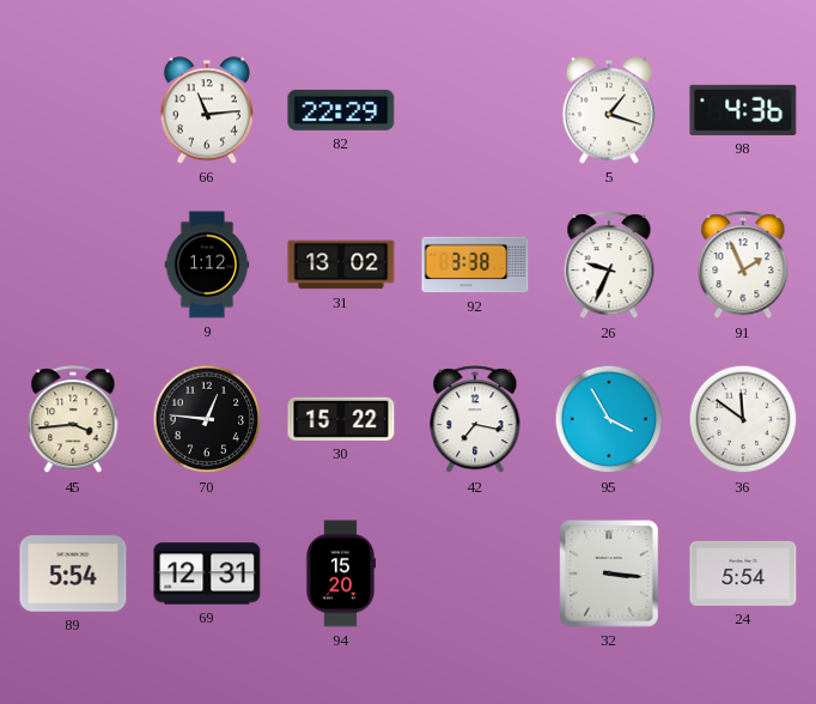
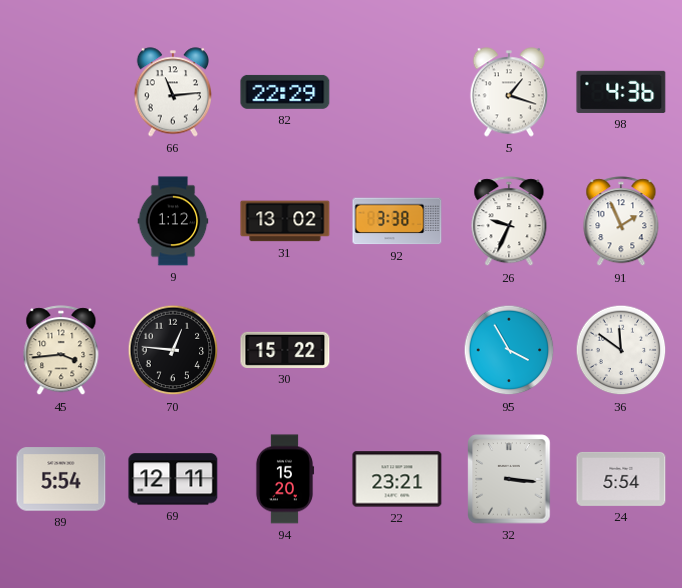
42: 7:17 -> none
69: 12:31 -> 12:11
22: none -> 23:21
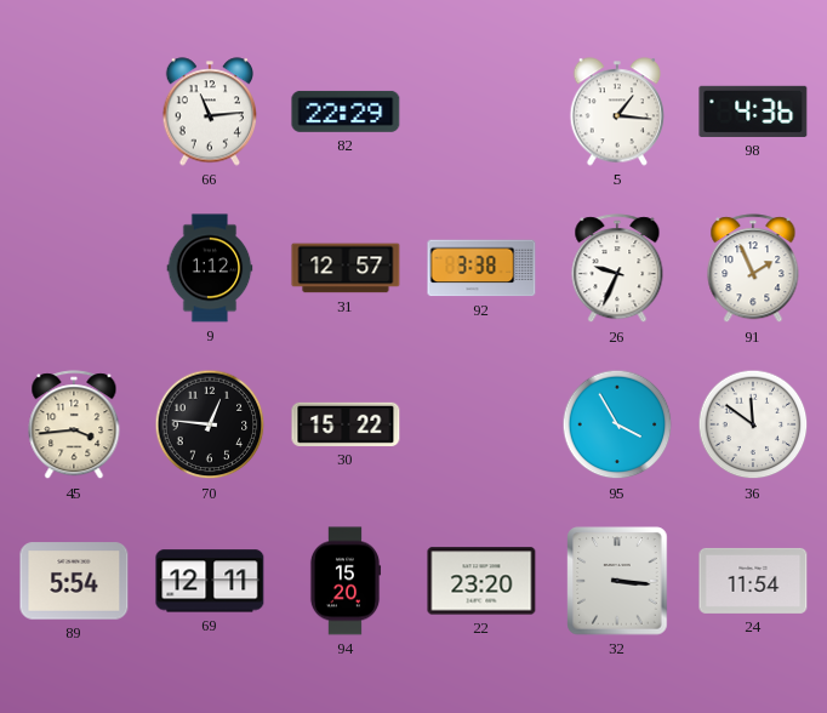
5: 1:18 -> 1:16
31: 13:02 -> 12:57
22: 23:21 -> 23:20
24: 5:54 -> 11:54
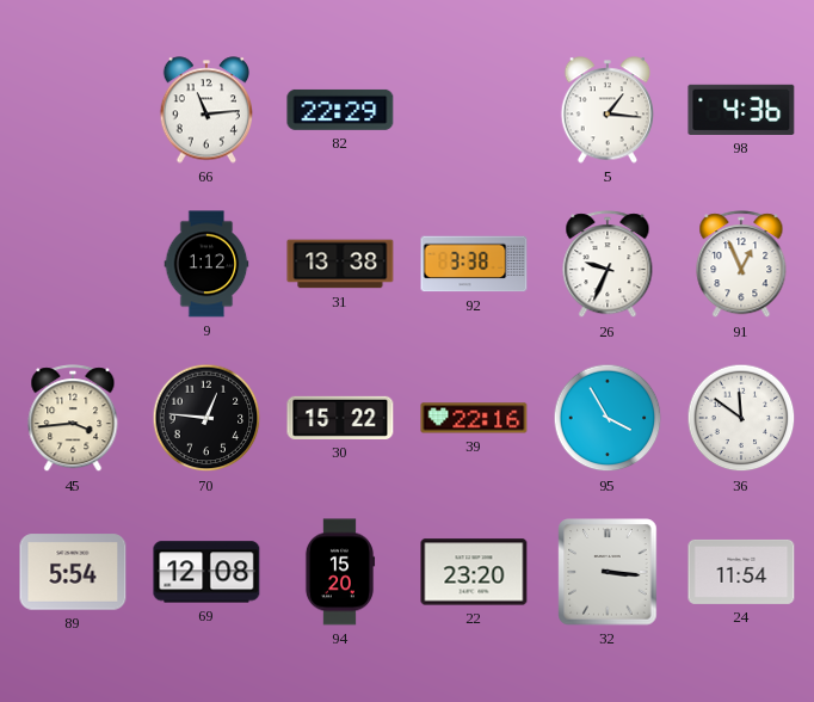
31: 12:57 -> 13:38
91: 1:56 -> 12:56
39: none -> 22:16
69: 12:11 -> 12:08
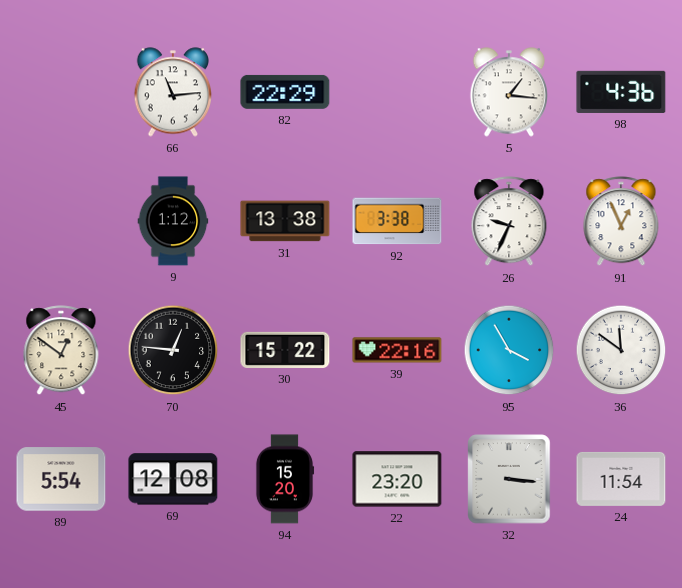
45: 3:44 -> 12:51
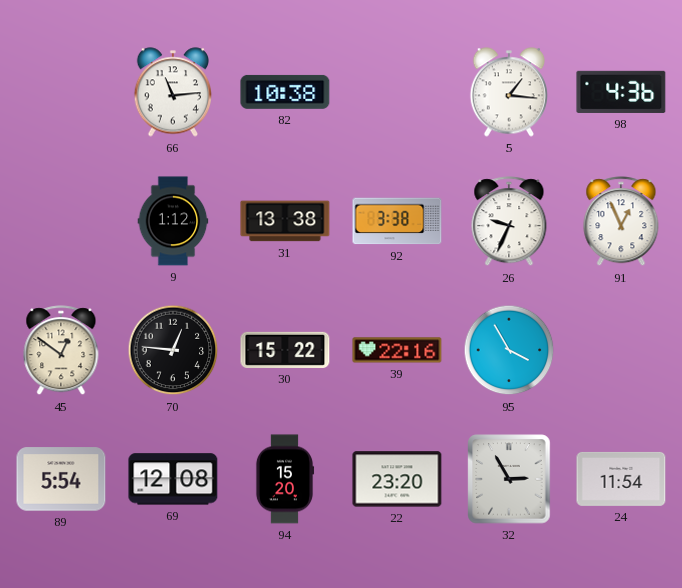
82: 22:29 -> 10:38
36: 11:51 -> none
32: 3:16 -> 2:55
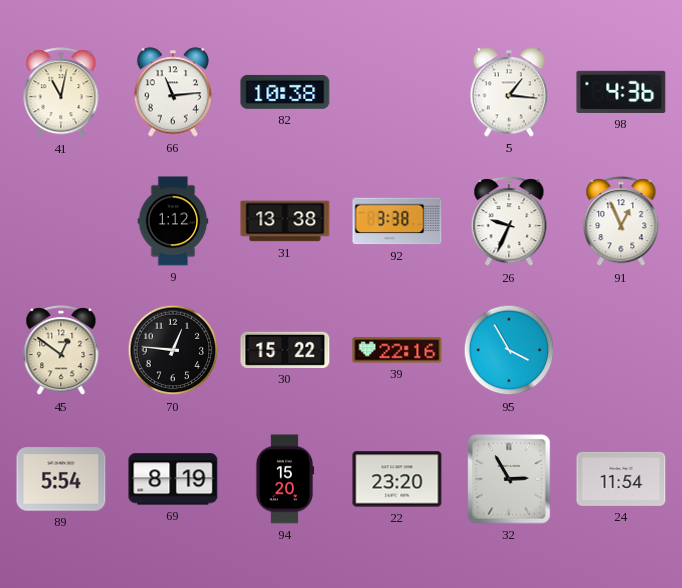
41: none -> 11:02
69: 12:08 -> 8:19
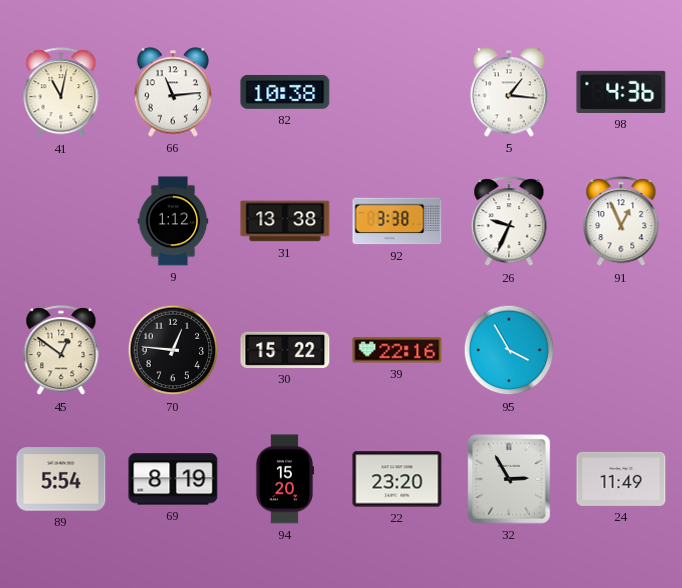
24: 11:54 -> 11:49
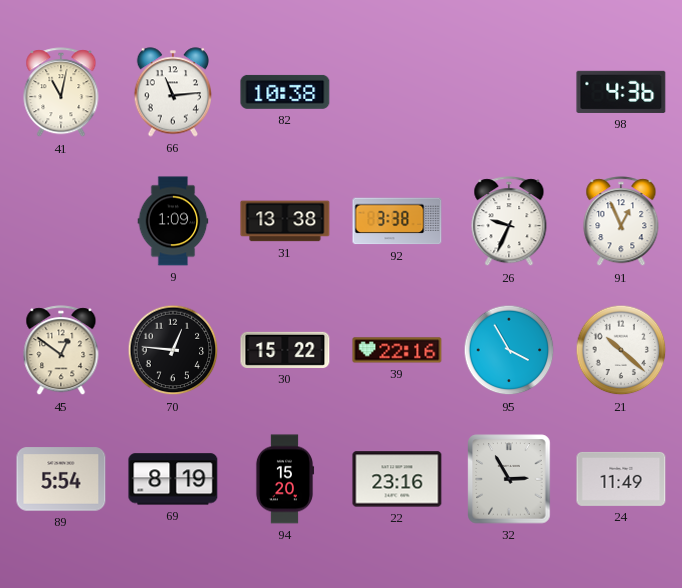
5: 1:16 -> none
9: 1:12 -> 1:09
21: none -> 10:22
22: 23:20 -> 23:16
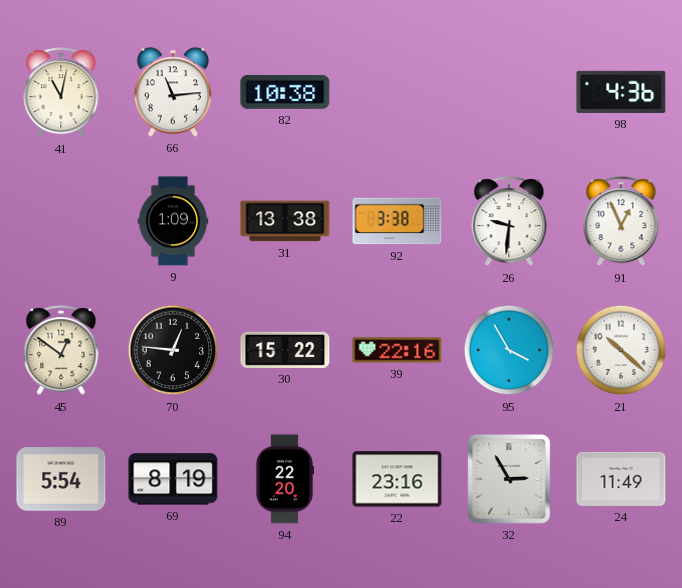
26: 9:34 -> 9:31
94: 15:20 -> 22:20
